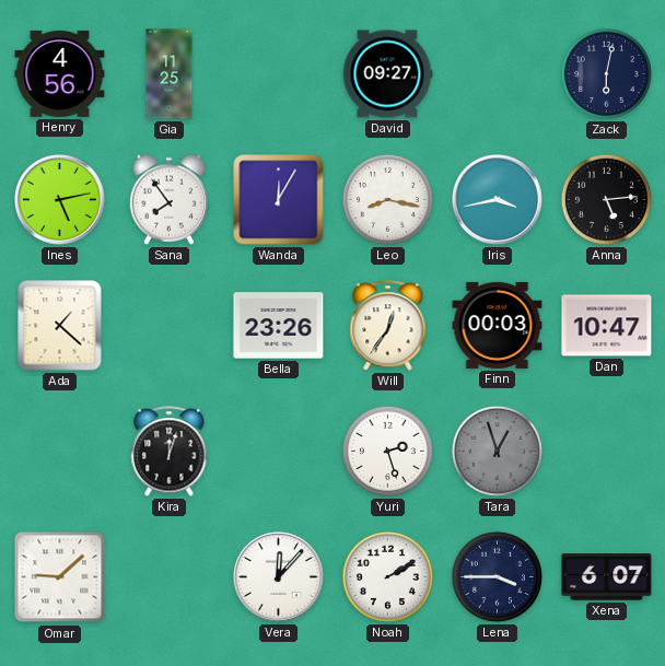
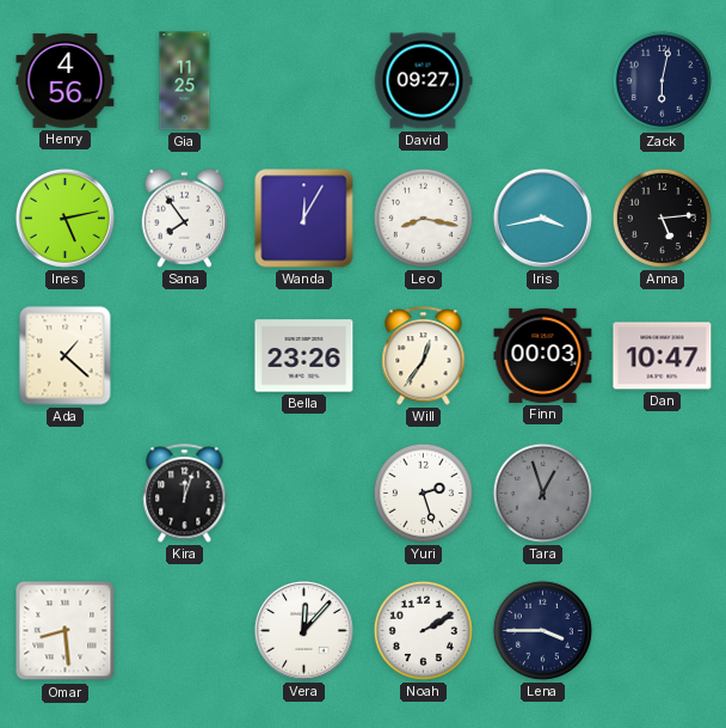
Omar: 9:08 -> 8:29
Xena: 6:07 -> none
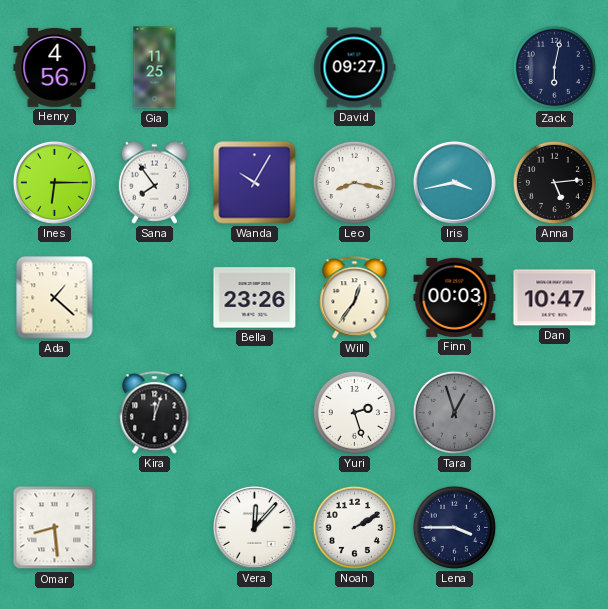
Ines: 5:13 -> 6:15
Wanda: 12:05 -> 10:05
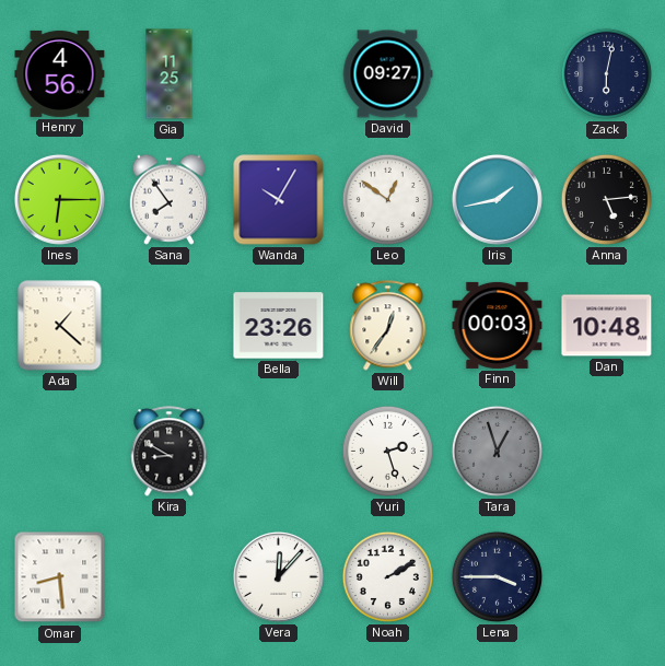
Leo: 8:17 -> 12:51
Iris: 3:43 -> 1:43
Dan: 10:47 -> 10:48
Kira: 12:03 -> 8:50
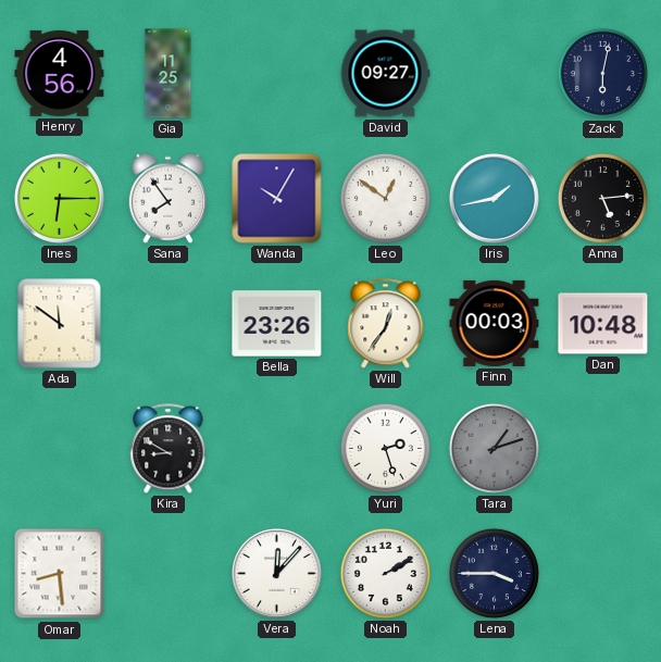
Ada: 1:22 -> 11:51
Tara: 12:57 -> 1:12
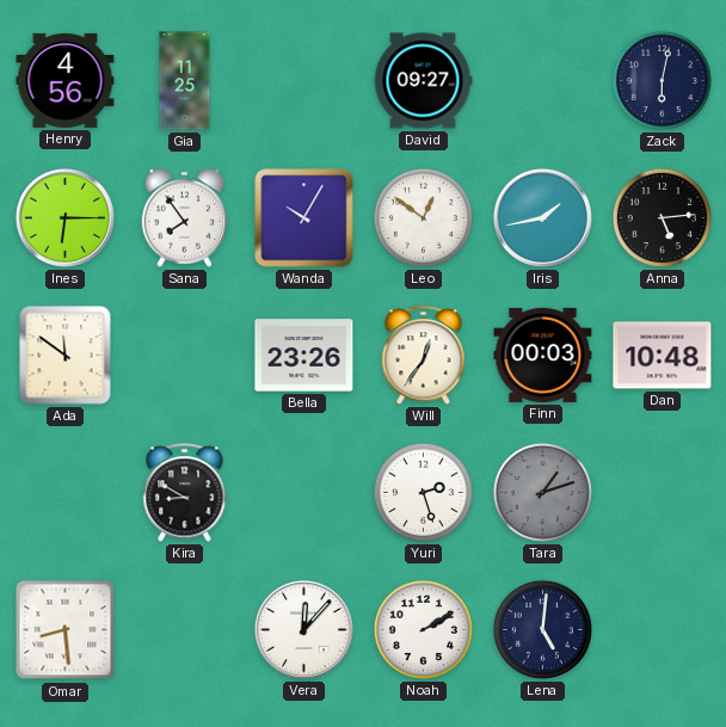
Lena: 3:45 -> 5:01
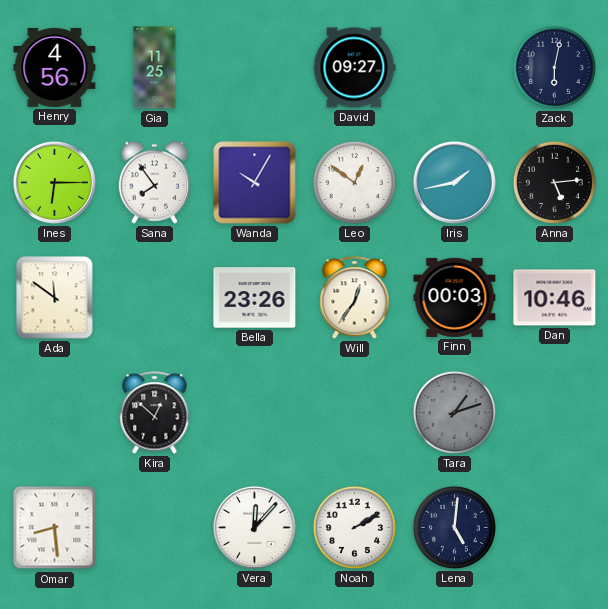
Dan: 10:48 -> 10:46
Kira: 8:50 -> 12:52
Yuri: 2:27 -> none
